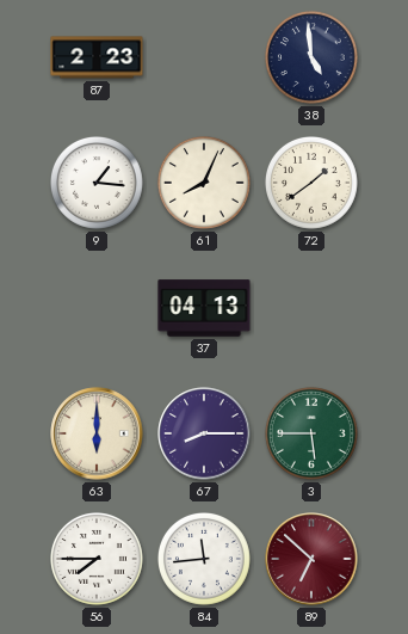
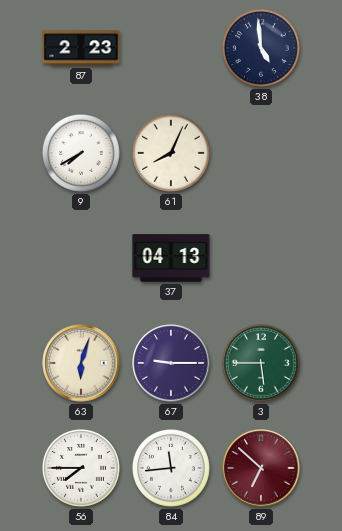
9: 1:16 -> 7:40
72: 1:39 -> none
63: 6:00 -> 6:03
67: 8:15 -> 9:15
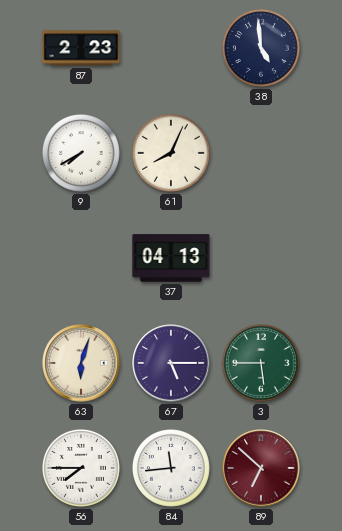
67: 9:15 -> 5:15
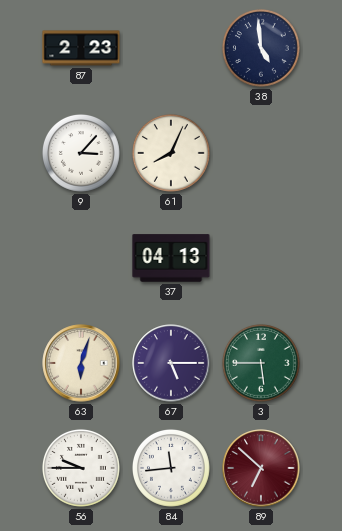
9: 7:40 -> 3:07
56: 7:45 -> 9:45
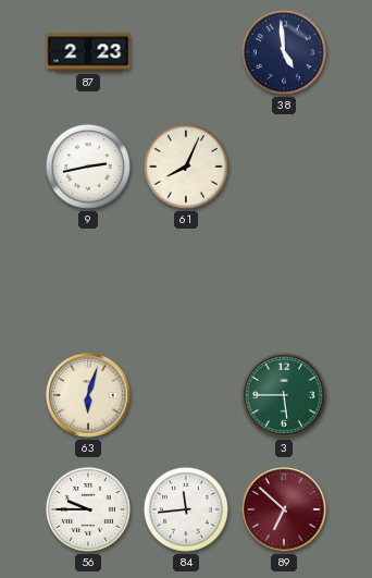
9: 3:07 -> 2:43
37: 04:13 -> none
67: 5:15 -> none
